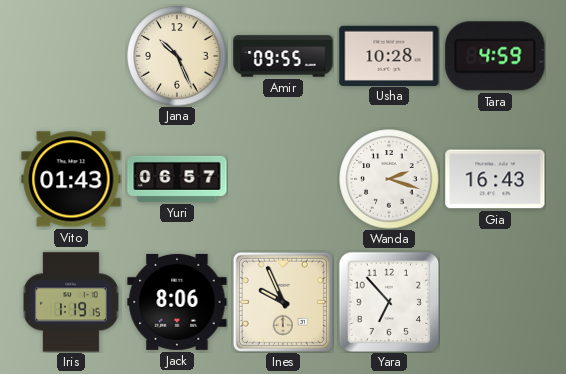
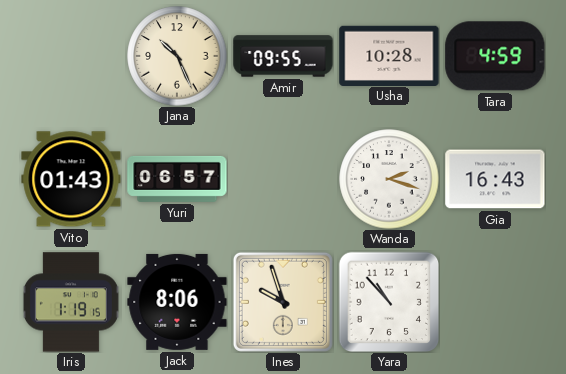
Ines: 9:56 -> 9:57
Yara: 6:53 -> 10:53
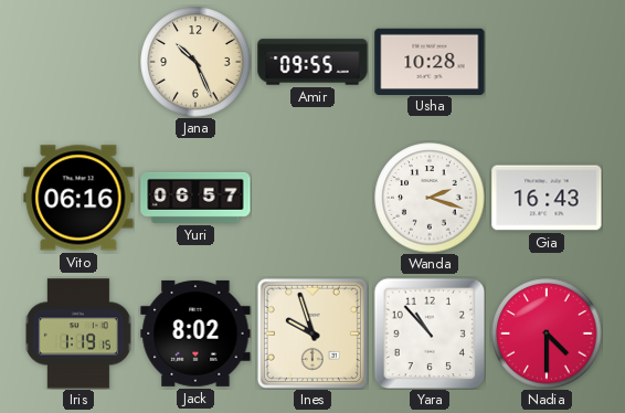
Tara: 4:59 -> none
Vito: 01:43 -> 06:16
Jack: 8:06 -> 8:02
Nadia: none -> 4:30
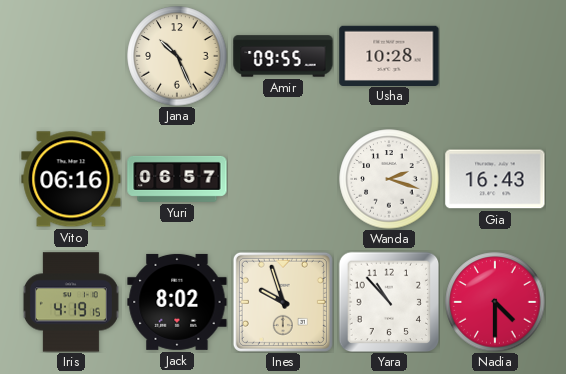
Iris: 1:19 -> 4:19
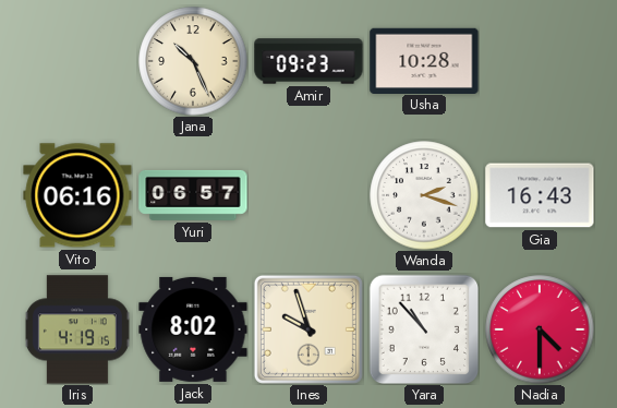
Amir: 09:55 -> 09:23
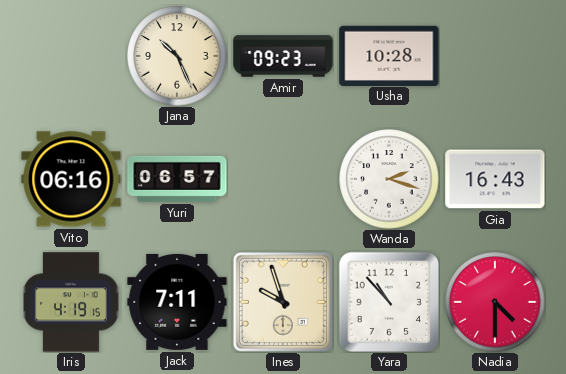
Jack: 8:02 -> 7:11
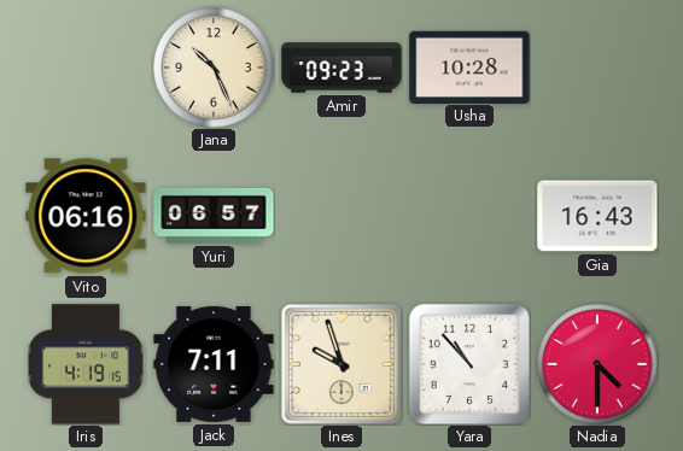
Wanda: 2:18 -> none
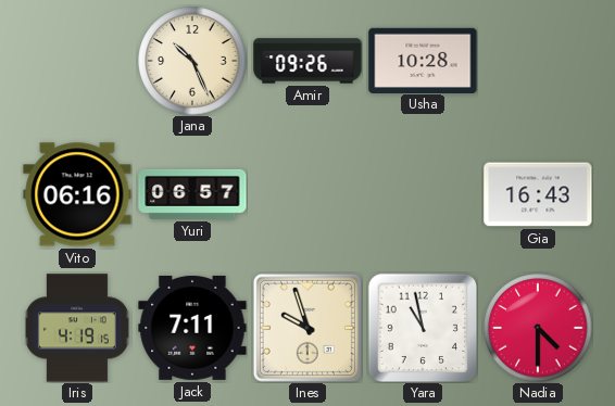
Amir: 09:23 -> 09:26
Yara: 10:53 -> 10:58
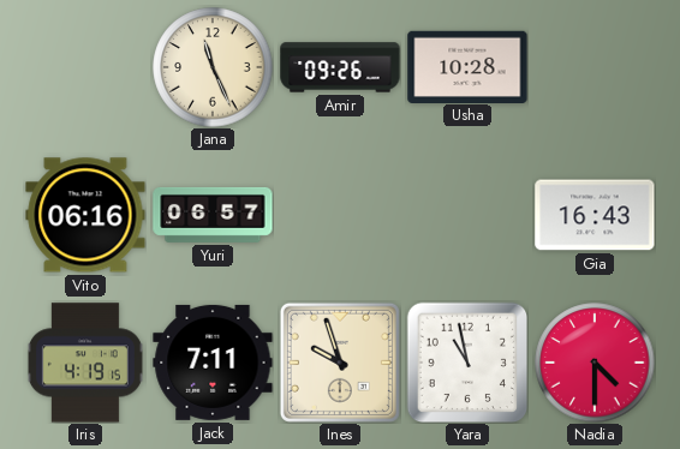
Jana: 10:26 -> 11:26
